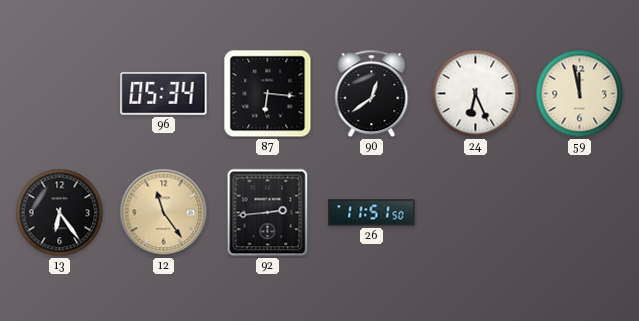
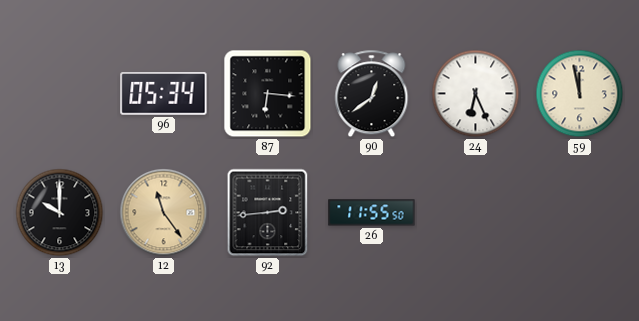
13: 6:24 -> 10:00
26: 11:51 -> 11:55
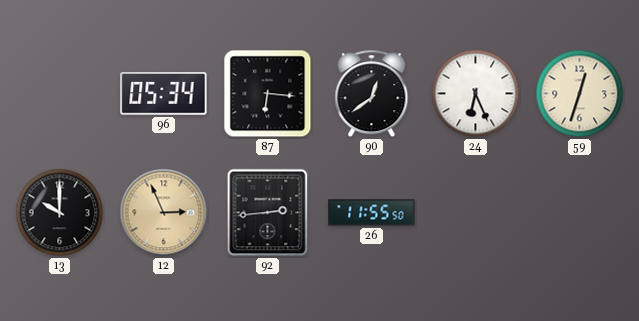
59: 11:58 -> 12:33
12: 11:24 -> 2:56
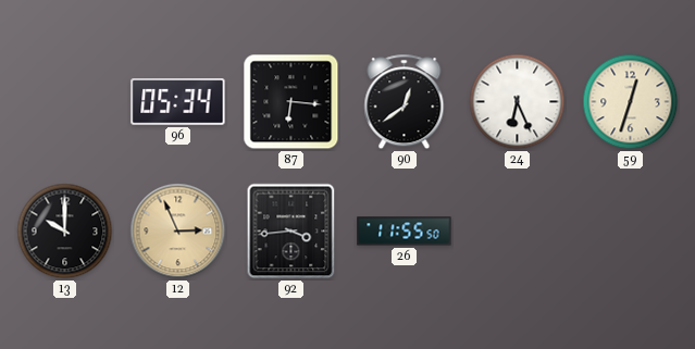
92: 2:44 -> 3:44
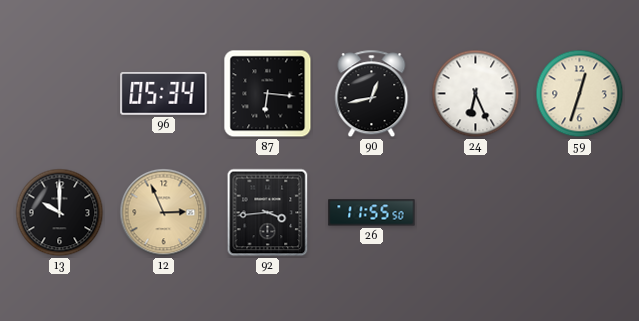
90: 12:39 -> 12:43
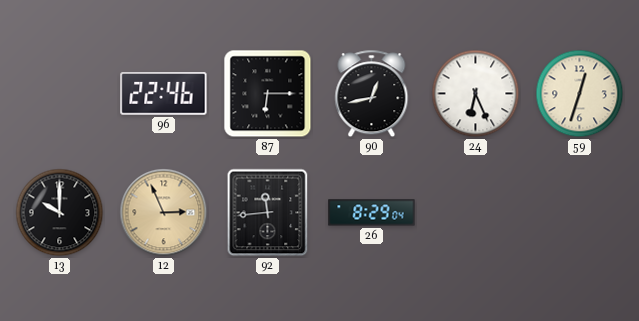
96: 05:34 -> 22:46
87: 6:16 -> 6:15
92: 3:44 -> 11:44
26: 11:55 -> 8:29
